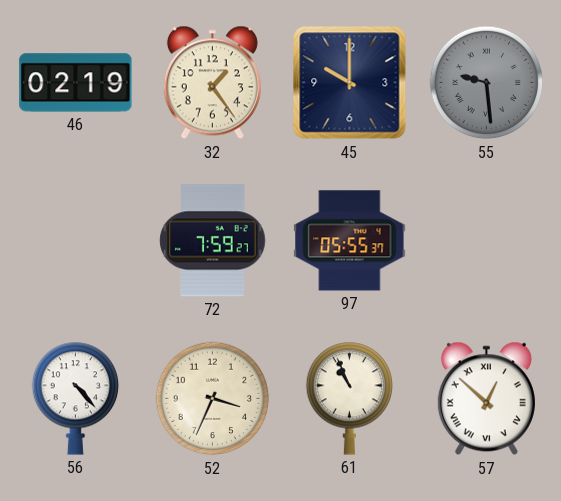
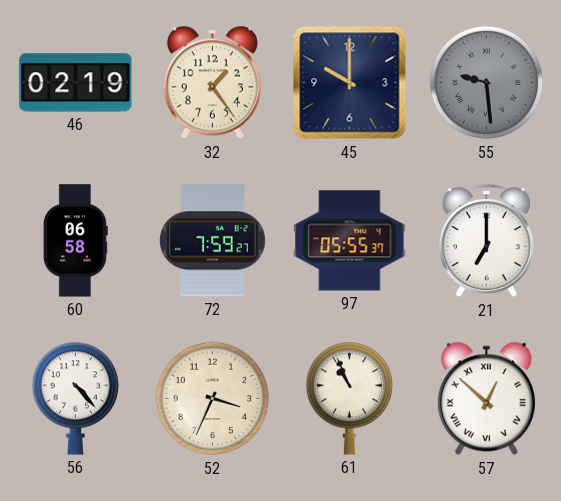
60: none -> 06:58
21: none -> 7:00
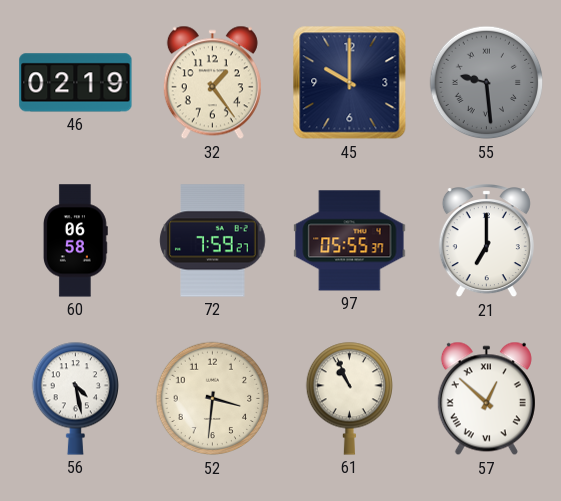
56: 4:23 -> 4:28
52: 3:34 -> 3:31
